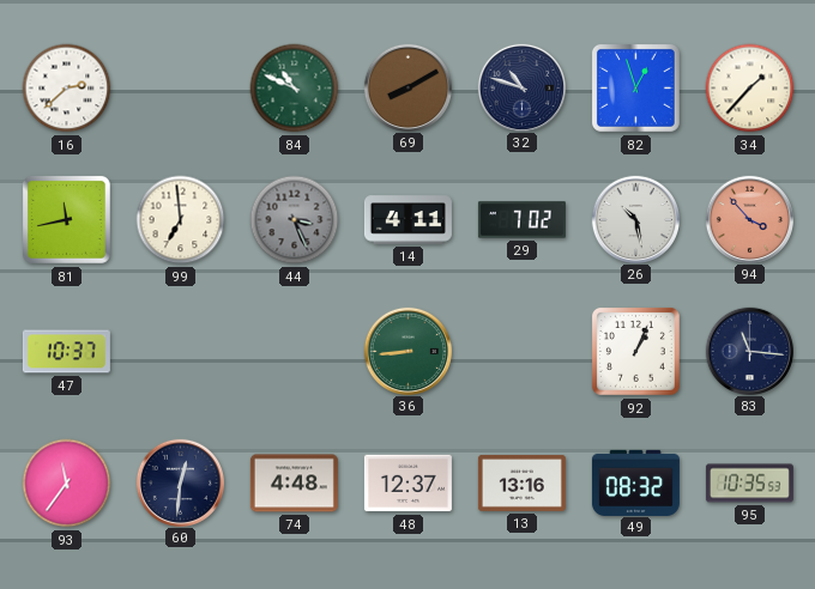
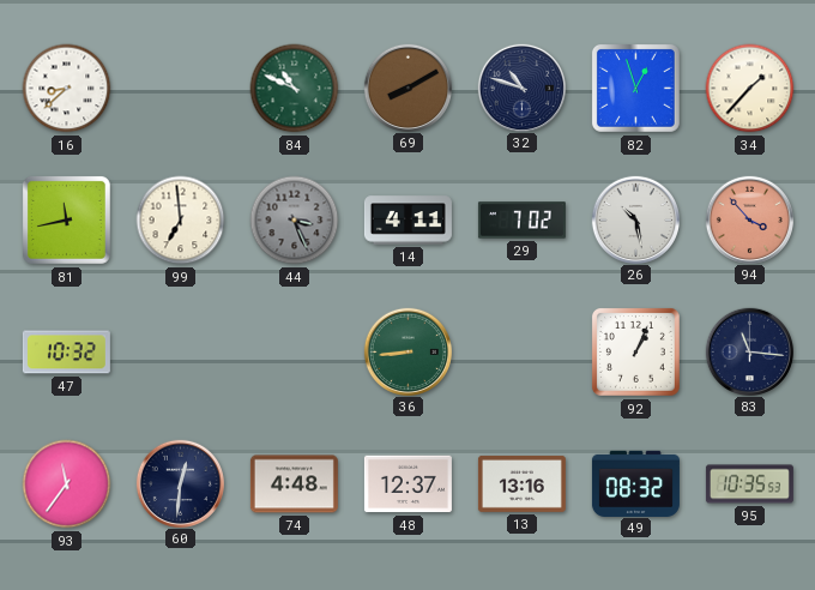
16: 2:38 -> 8:38
47: 10:37 -> 10:32
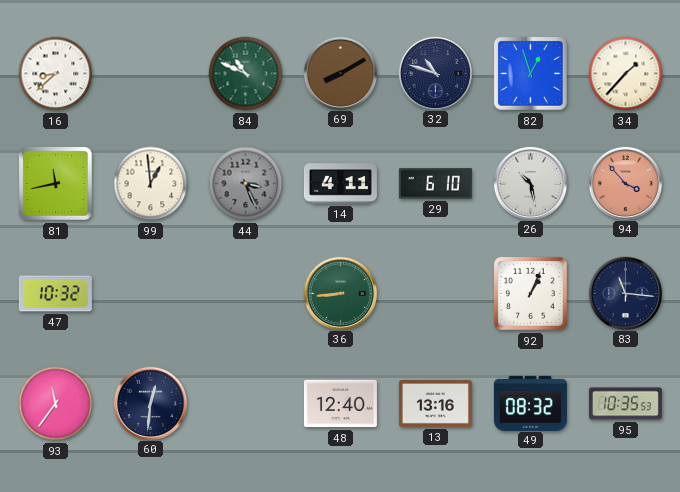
99: 6:59 -> 12:59
29: 7:02 -> 6:10
74: 4:48 -> none
48: 12:37 -> 12:40
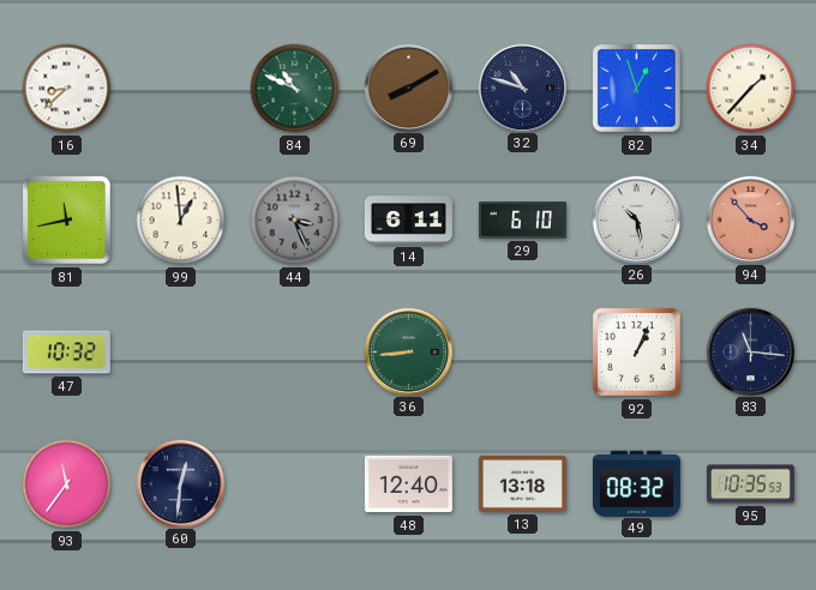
14: 4:11 -> 6:11
13: 13:16 -> 13:18
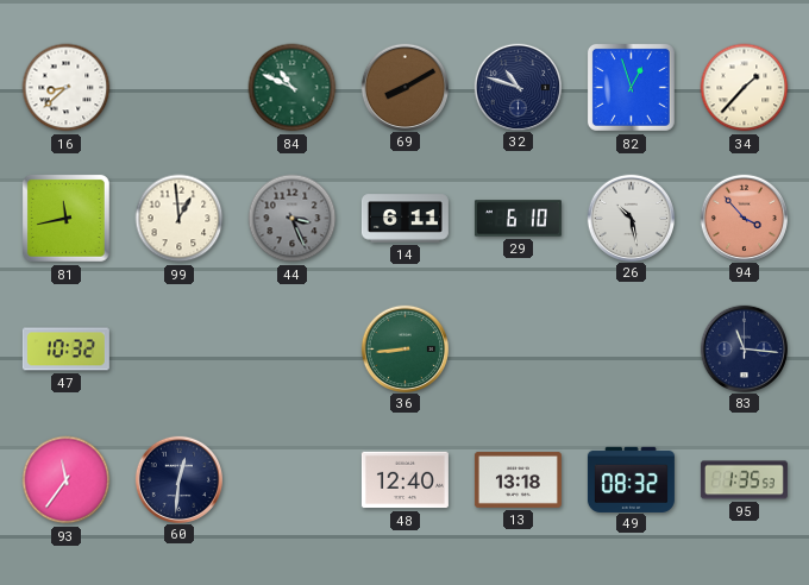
92: 1:04 -> none
95: 10:35 -> 1:35
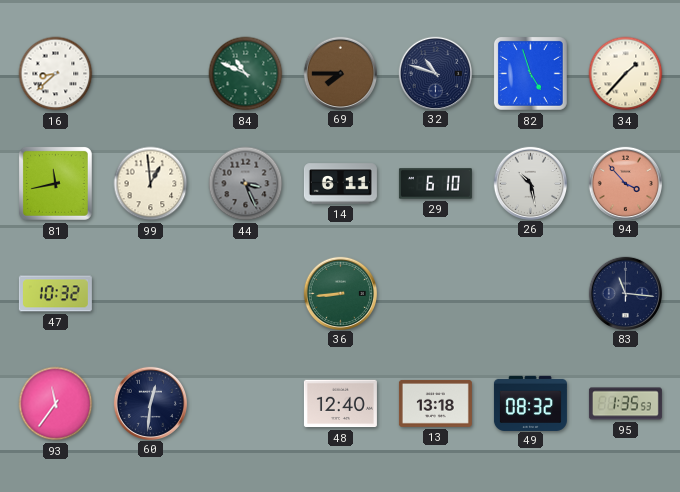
69: 8:10 -> 7:45
82: 12:57 -> 4:57
